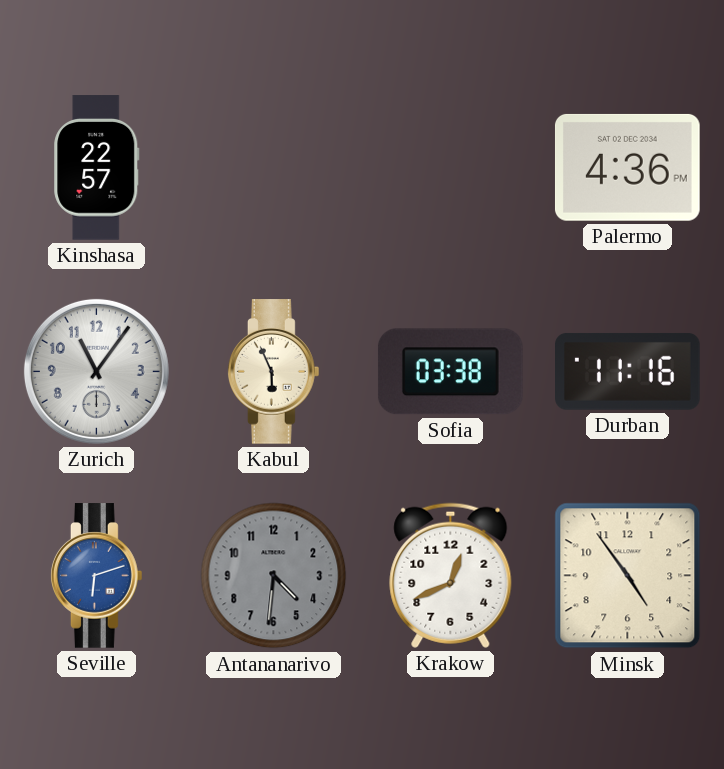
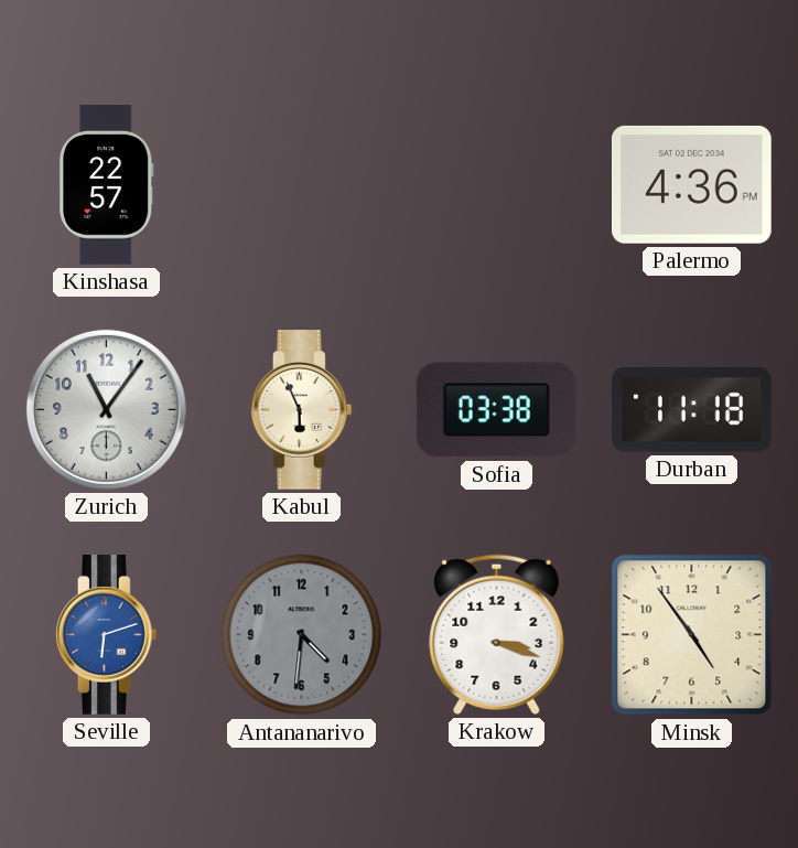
Durban: 11:16 -> 11:18
Krakow: 12:41 -> 3:18
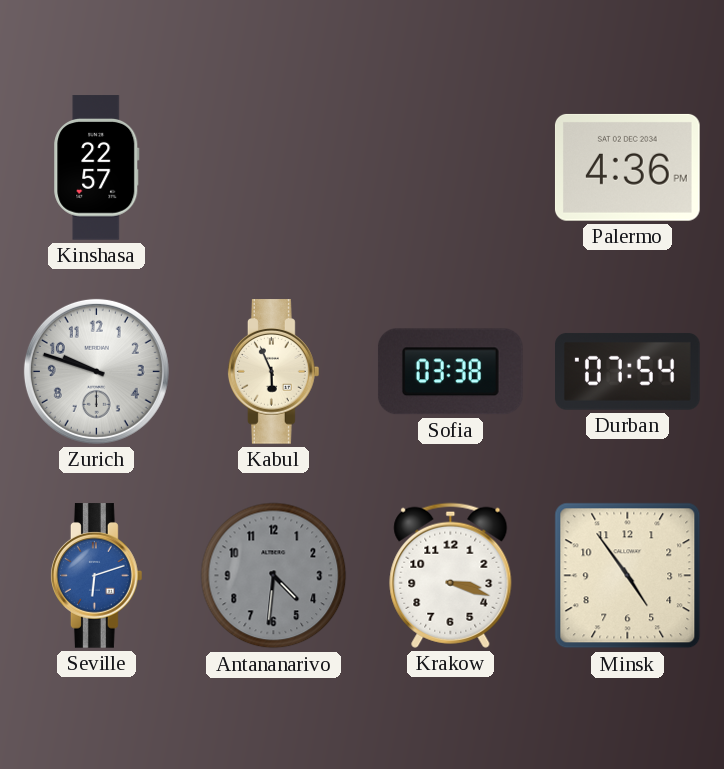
Zurich: 11:06 -> 9:48
Durban: 11:18 -> 07:54
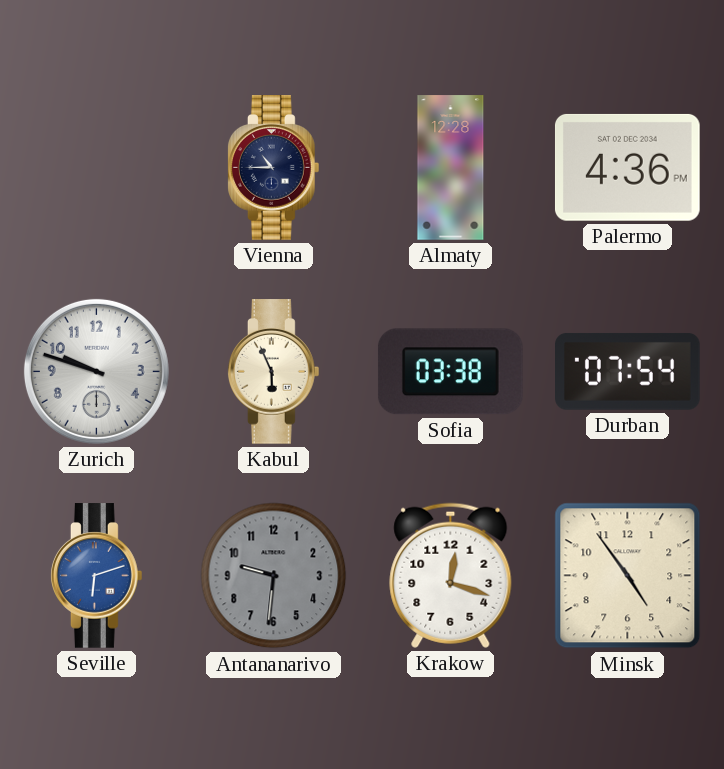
Kinshasa: 22:57 -> none
Vienna: none -> 10:45
Almaty: none -> 12:28
Antananarivo: 4:31 -> 9:31
Krakow: 3:18 -> 12:18
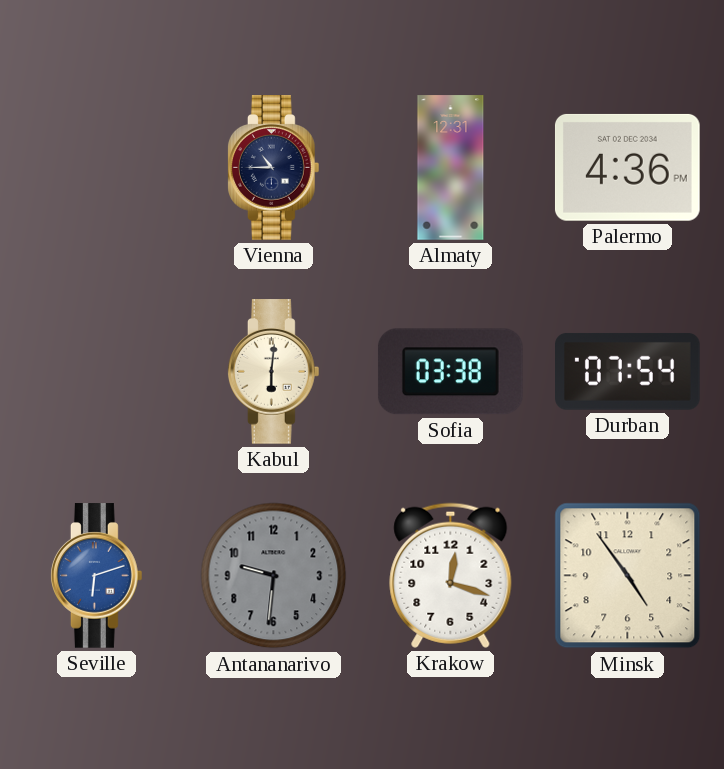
Almaty: 12:28 -> 12:31
Zurich: 9:48 -> none
Kabul: 5:56 -> 6:01
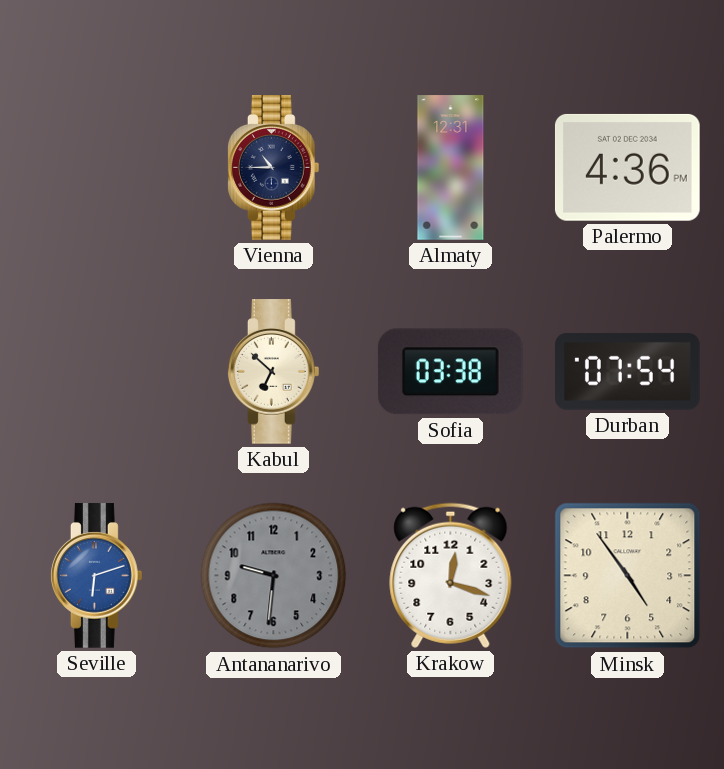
Kabul: 6:01 -> 6:52
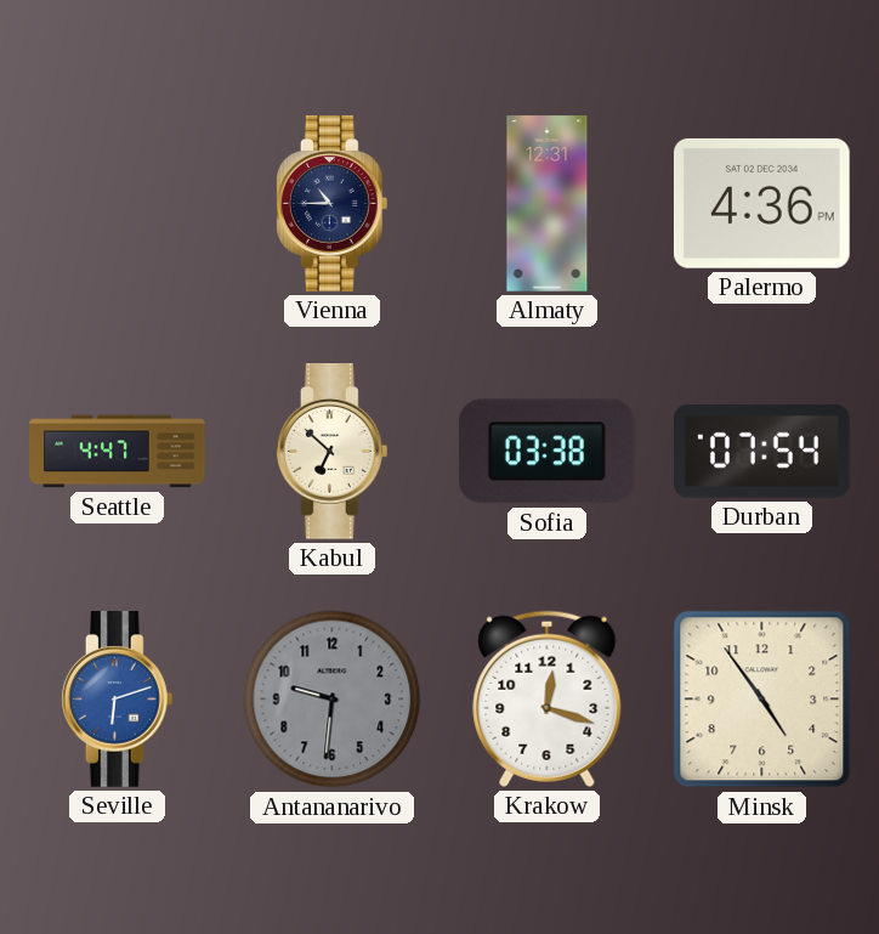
Seattle: none -> 4:47
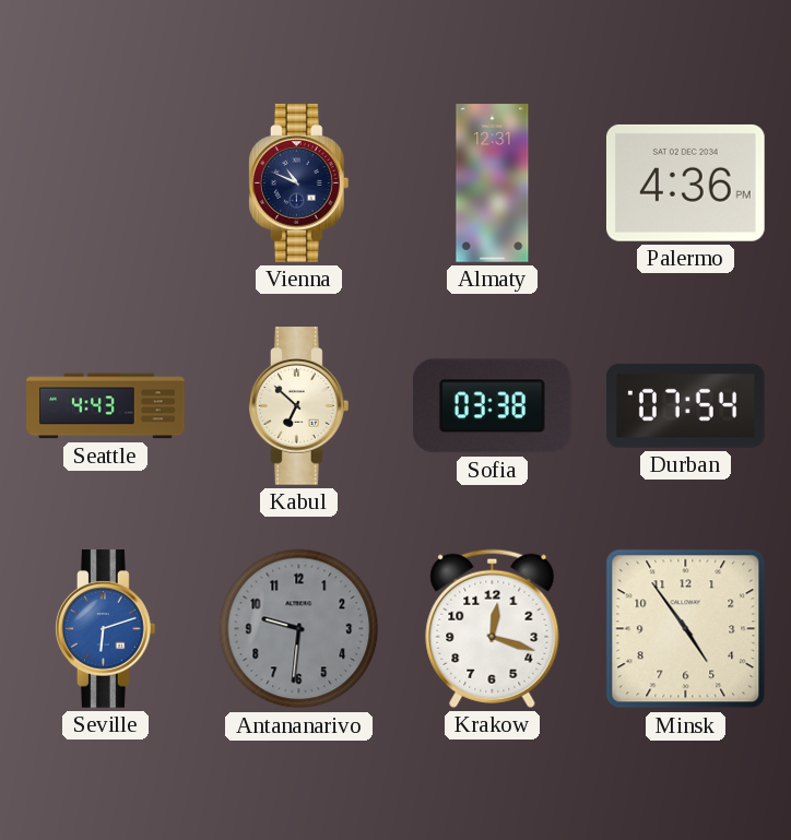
Vienna: 10:45 -> 10:49
Seattle: 4:47 -> 4:43
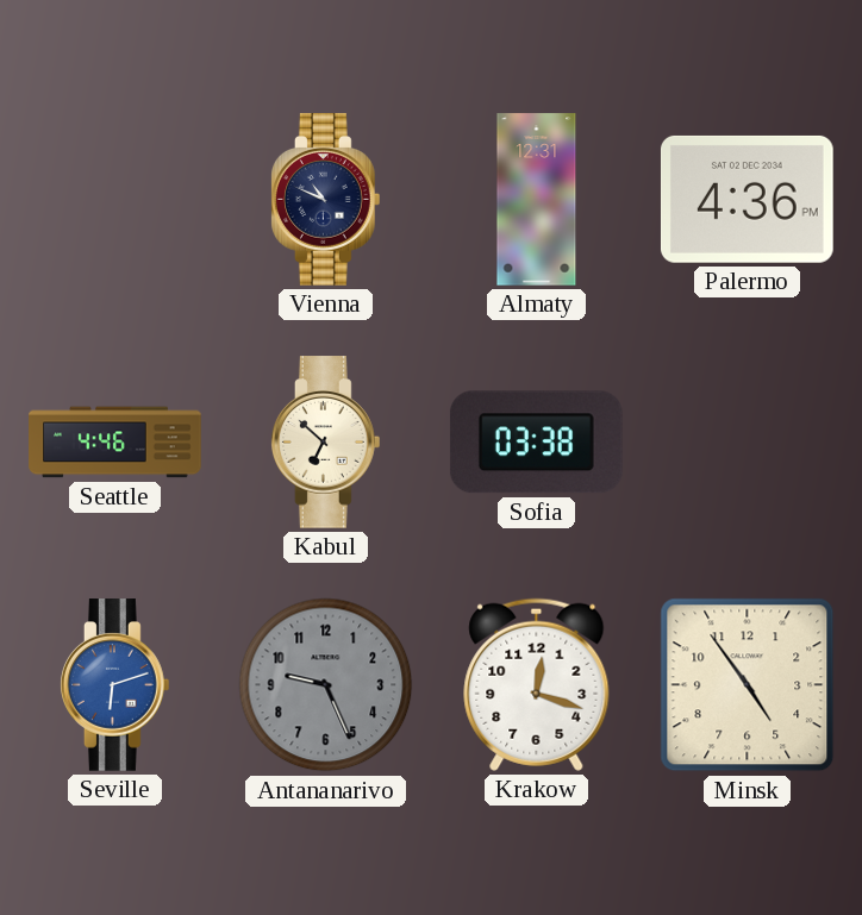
Seattle: 4:43 -> 4:46
Durban: 07:54 -> none
Antananarivo: 9:31 -> 9:26
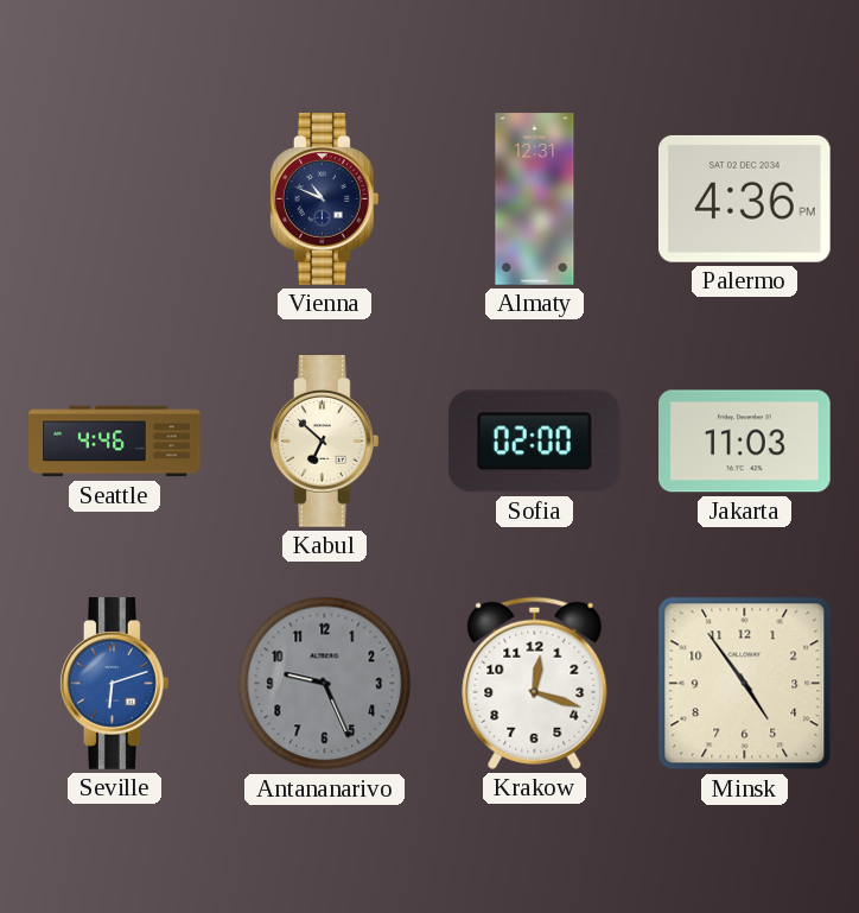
Sofia: 03:38 -> 02:00
Jakarta: none -> 11:03
